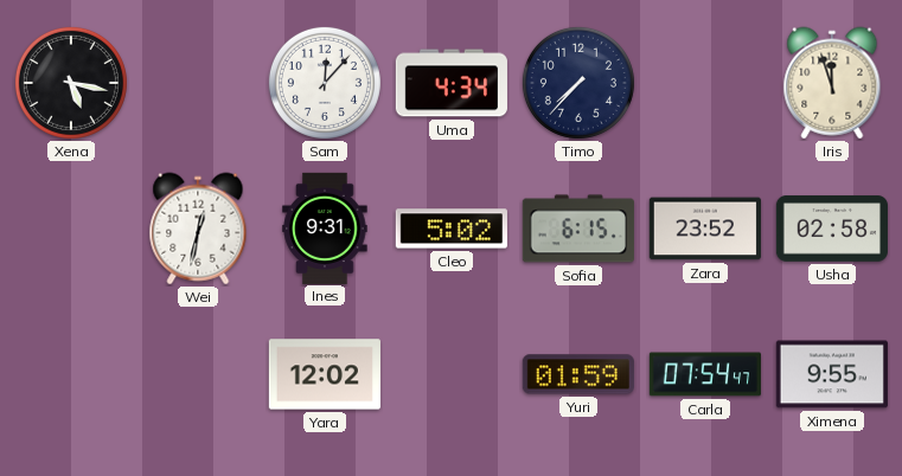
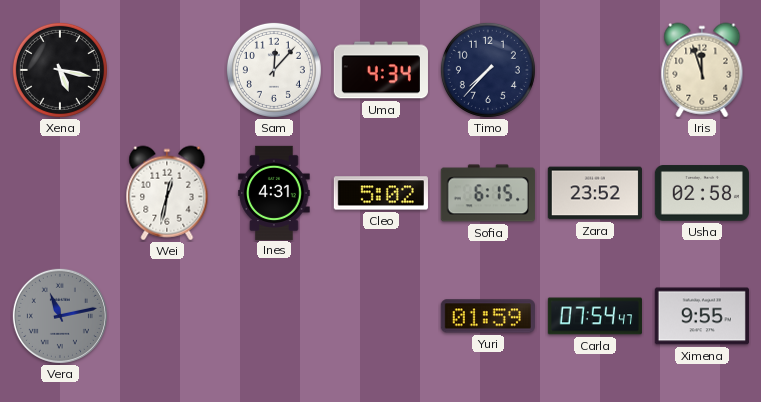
Ines: 9:31 -> 4:31
Vera: none -> 11:13
Yara: 12:02 -> none
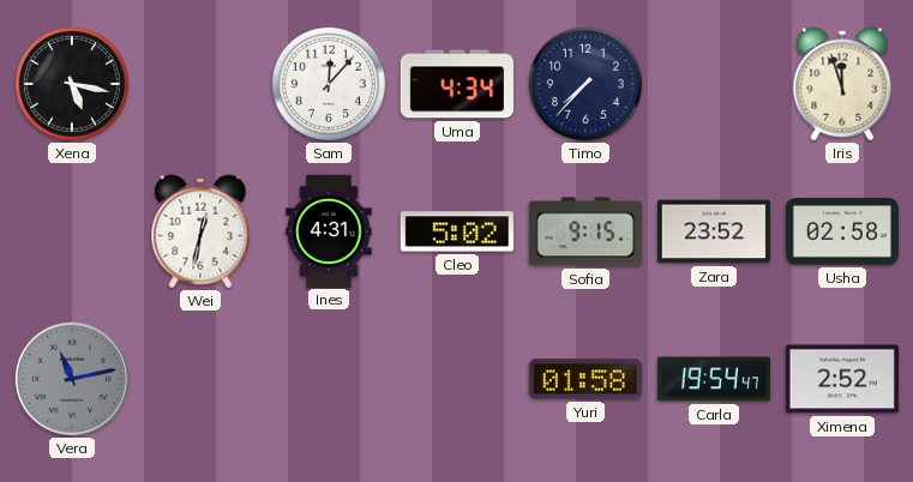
Sofia: 6:15 -> 9:15
Yuri: 01:59 -> 01:58
Carla: 07:54 -> 19:54
Ximena: 9:55 -> 2:52
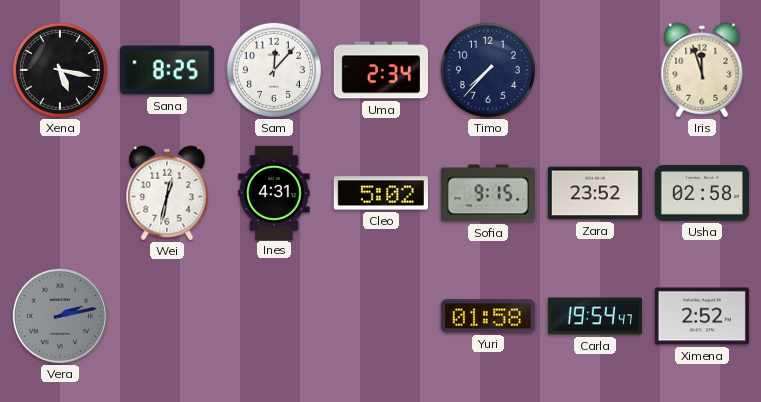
Sana: none -> 8:25
Uma: 4:34 -> 2:34
Vera: 11:13 -> 2:13
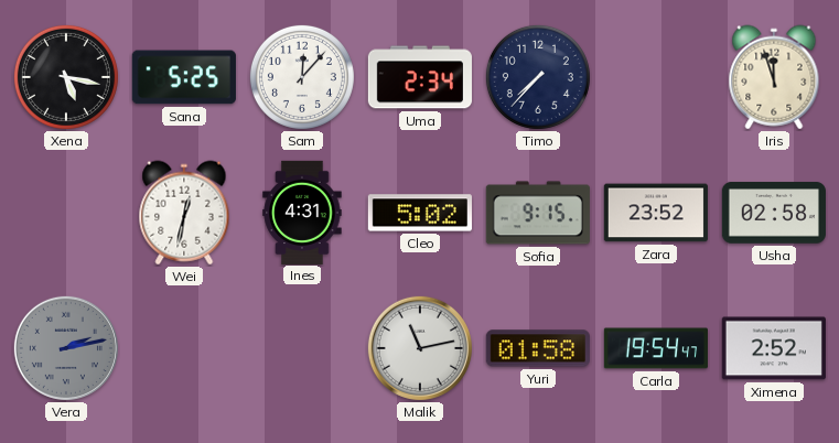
Sana: 8:25 -> 5:25
Malik: none -> 11:13
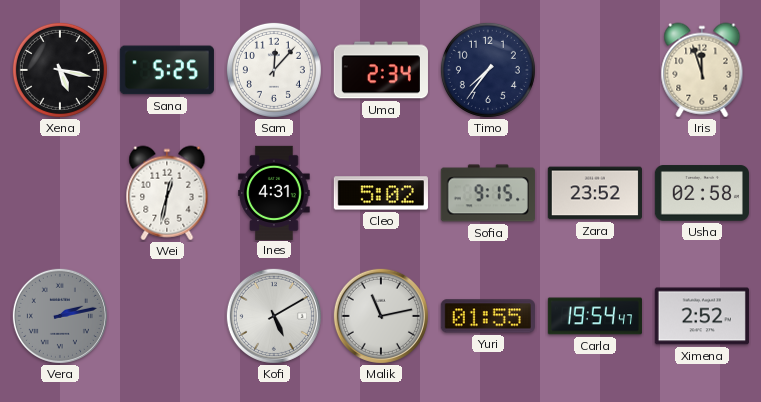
Timo: 7:37 -> 7:36
Kofi: none -> 5:10
Yuri: 01:58 -> 01:55
